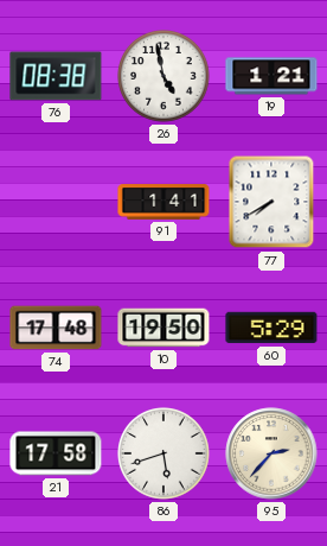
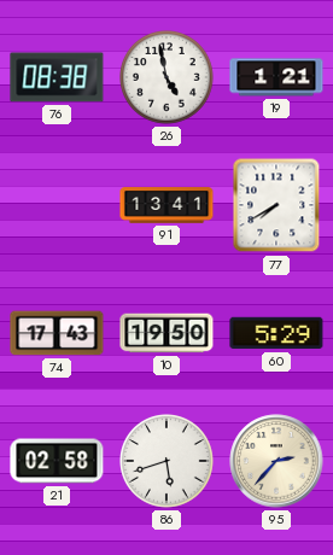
91: 1:41 -> 13:41
74: 17:48 -> 17:43
21: 17:58 -> 02:58
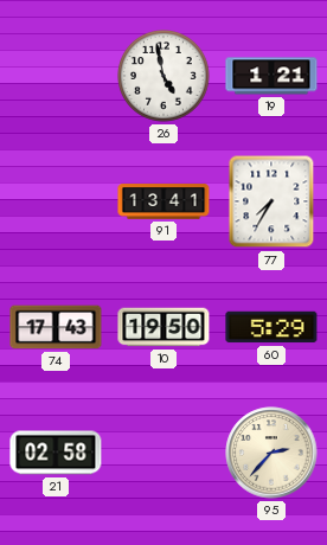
76: 08:38 -> none
77: 7:40 -> 7:35
86: 5:42 -> none
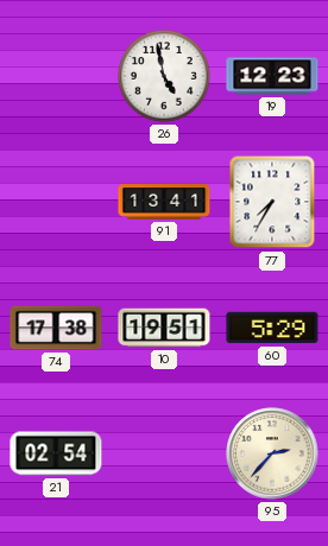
19: 1:21 -> 12:23
74: 17:43 -> 17:38
10: 19:50 -> 19:51
21: 02:58 -> 02:54
